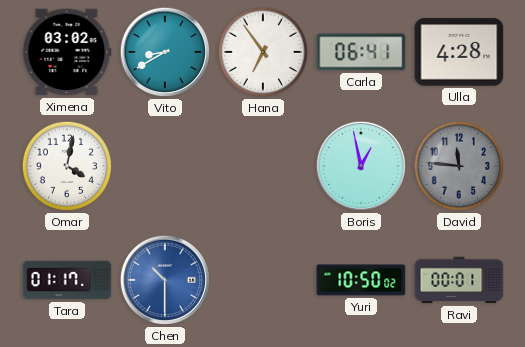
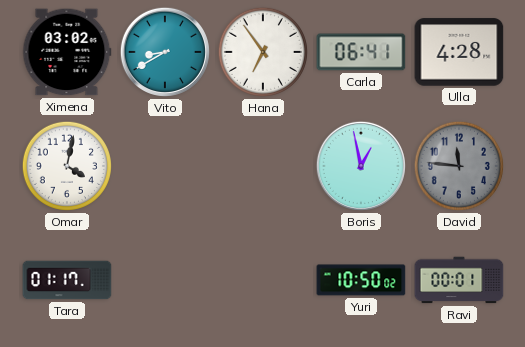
Chen: 10:30 -> none
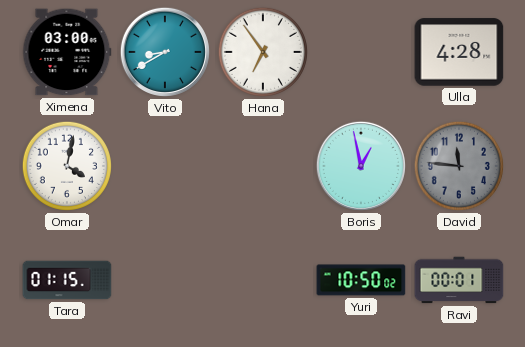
Ximena: 03:02 -> 03:00
Carla: 06:41 -> none
Tara: 01:17 -> 01:15
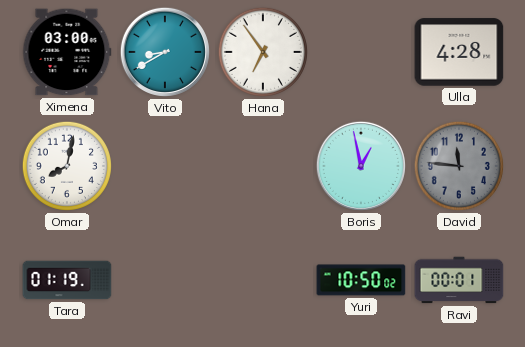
Omar: 4:02 -> 8:02
Tara: 01:15 -> 01:19
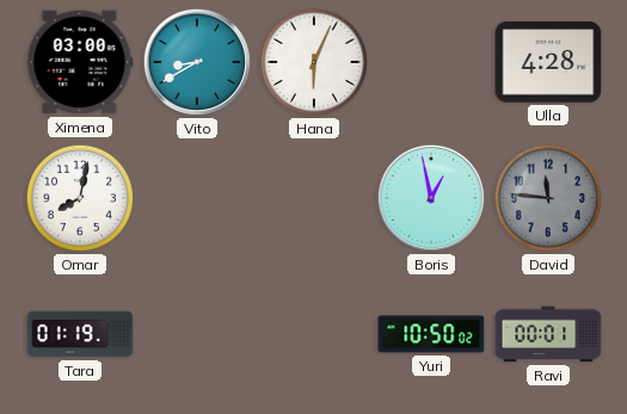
Hana: 6:54 -> 6:04
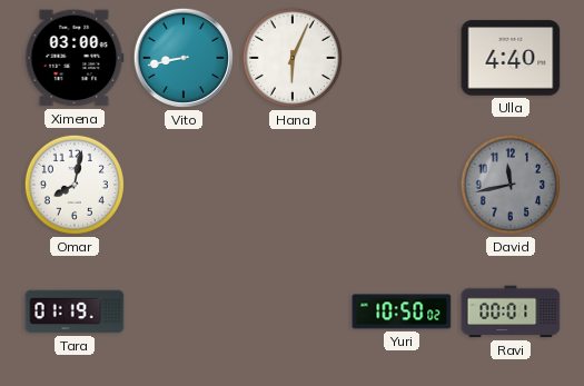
Vito: 8:40 -> 8:43
Ulla: 4:28 -> 4:40
Boris: 12:58 -> none
David: 11:46 -> 11:43
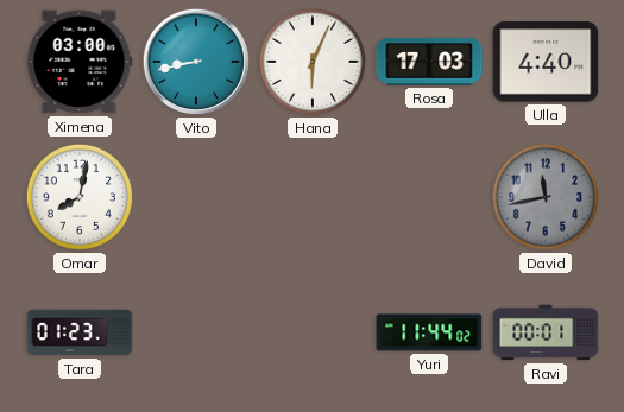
Rosa: none -> 17:03
Tara: 01:19 -> 01:23
Yuri: 10:50 -> 11:44
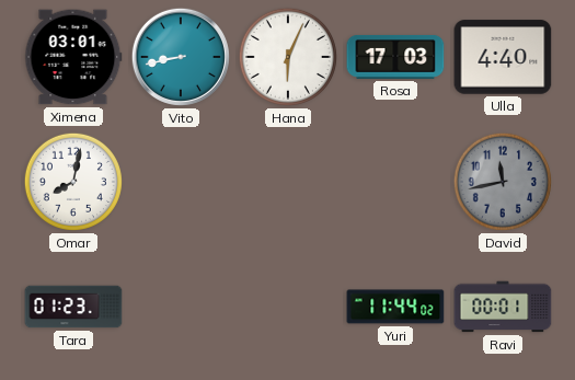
Ximena: 03:00 -> 03:01
